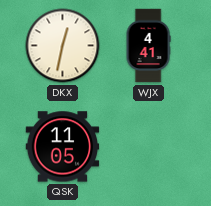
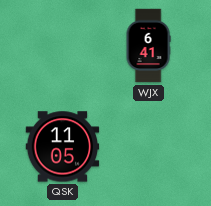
DKX: 12:32 -> none
WJX: 4:41 -> 6:41
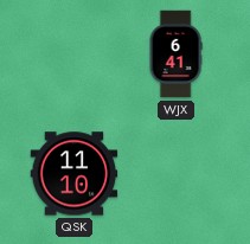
QSK: 11:05 -> 11:10
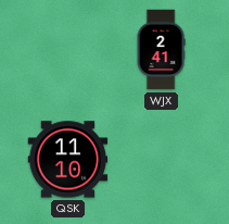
WJX: 6:41 -> 2:41
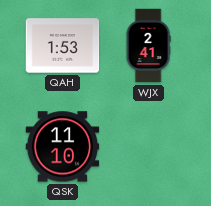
QAH: none -> 1:53
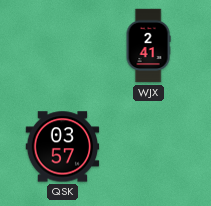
QAH: 1:53 -> none
QSK: 11:10 -> 03:57
